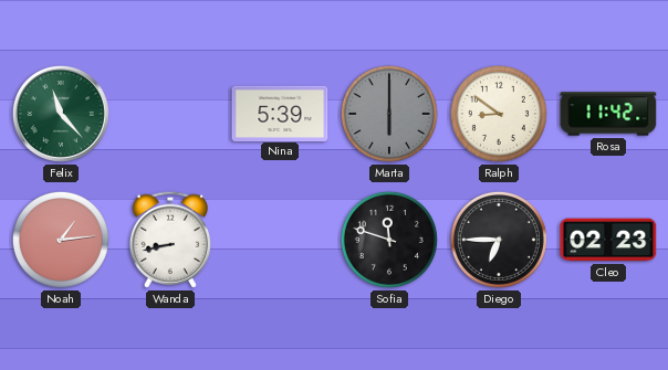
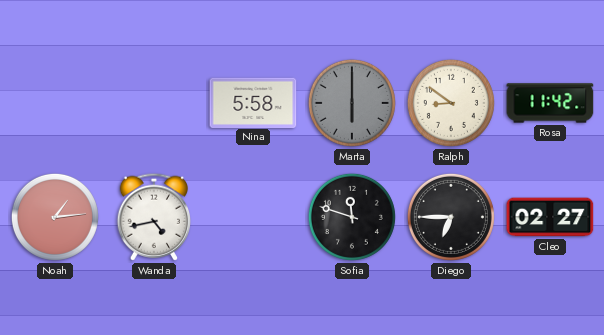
Felix: 11:23 -> none
Nina: 5:39 -> 5:58
Wanda: 8:43 -> 4:43
Cleo: 02:23 -> 02:27
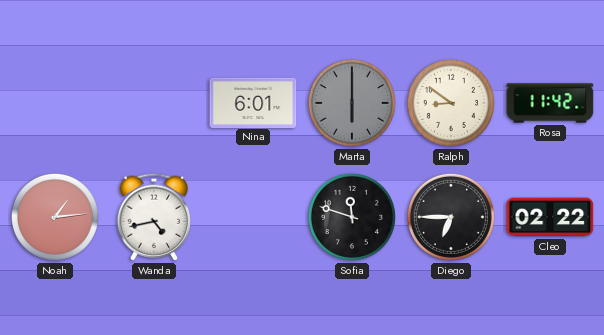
Nina: 5:58 -> 6:01
Cleo: 02:27 -> 02:22
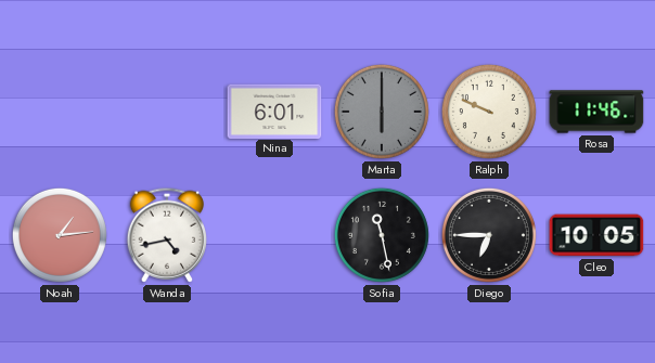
Ralph: 8:51 -> 9:49
Rosa: 11:42 -> 11:46
Sofia: 11:48 -> 11:28
Cleo: 02:22 -> 10:05
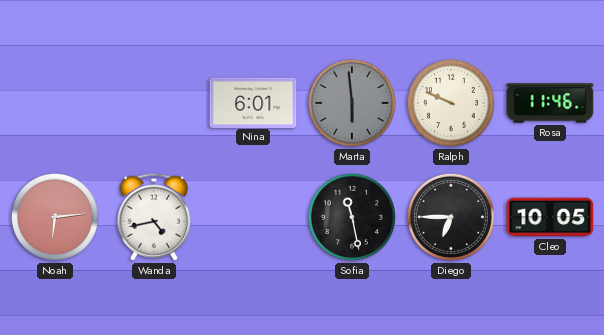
Marta: 6:00 -> 5:59
Noah: 1:14 -> 6:14
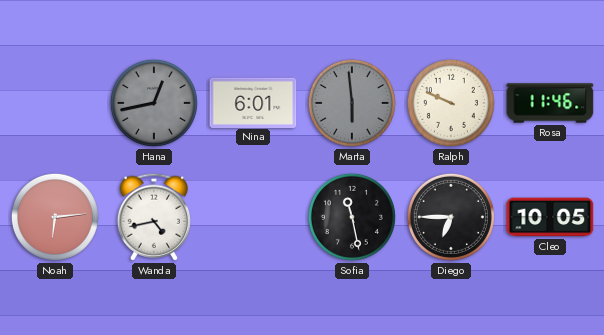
Hana: none -> 12:43
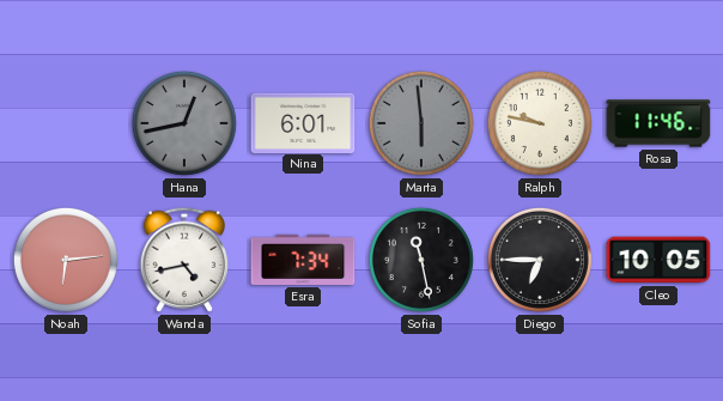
Ralph: 9:49 -> 9:47
Esra: none -> 7:34
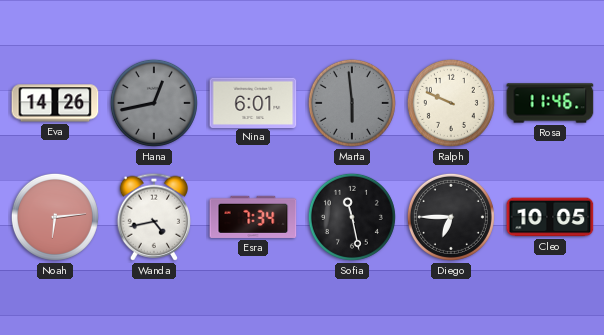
Eva: none -> 14:26
Ralph: 9:47 -> 9:49
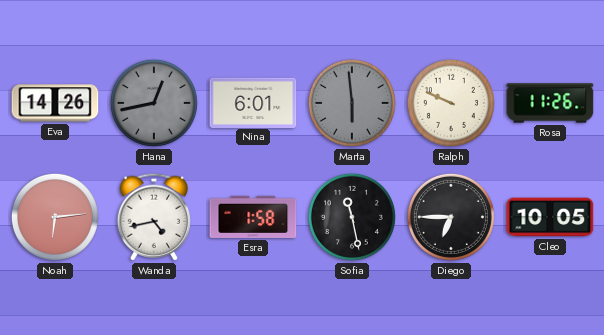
Rosa: 11:46 -> 11:26
Esra: 7:34 -> 1:58
